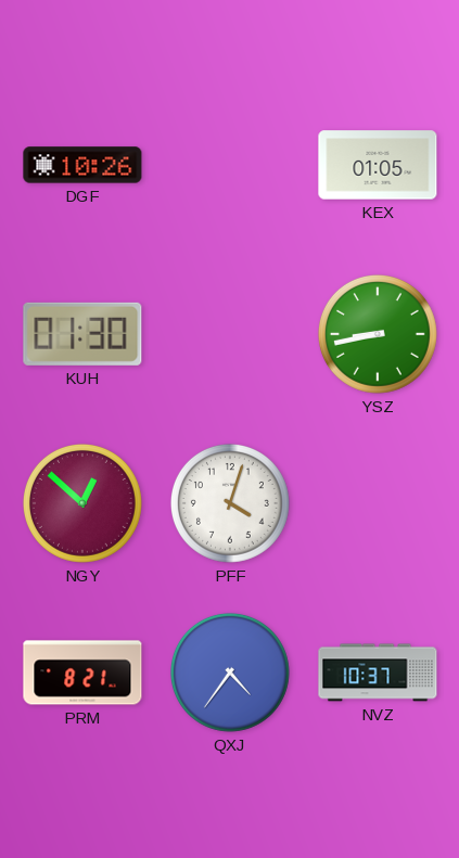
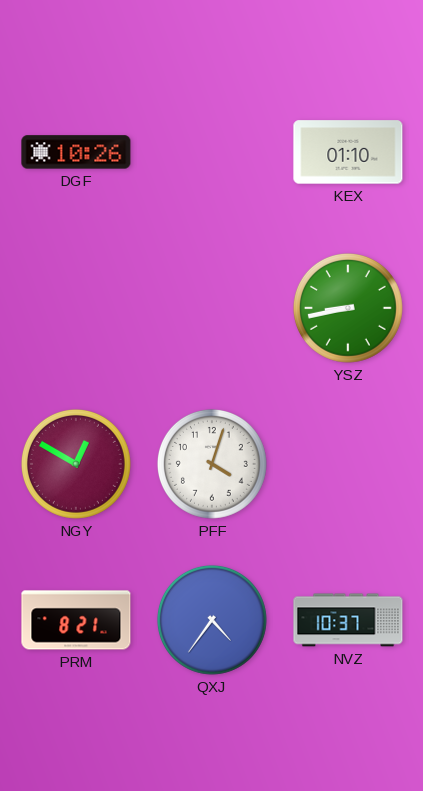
KEX: 01:05 -> 01:10
KUH: 01:30 -> none
NGY: 12:52 -> 12:50
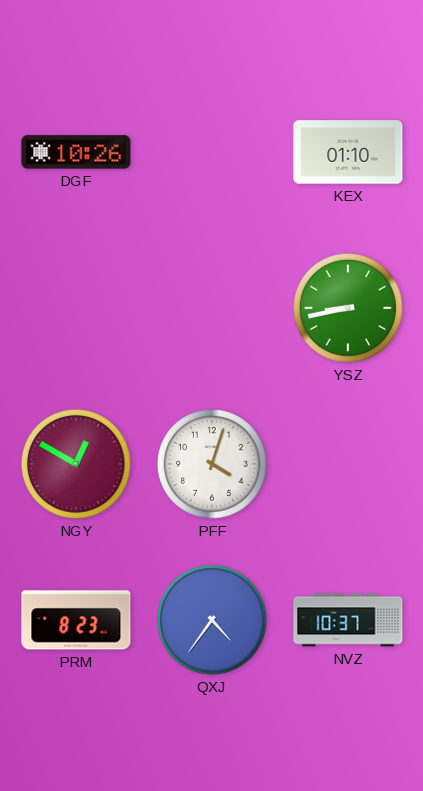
PRM: 8:21 -> 8:23
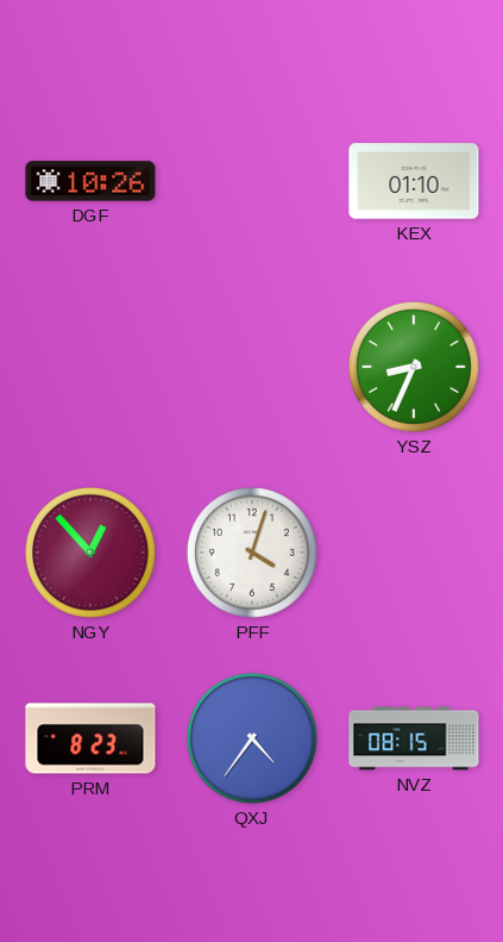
YSZ: 8:43 -> 8:34
NGY: 12:50 -> 12:53
NVZ: 10:37 -> 08:15
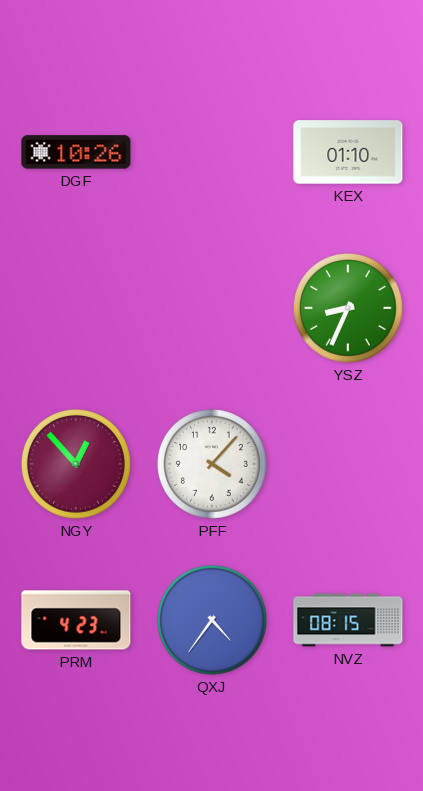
PFF: 4:03 -> 4:07
PRM: 8:23 -> 4:23
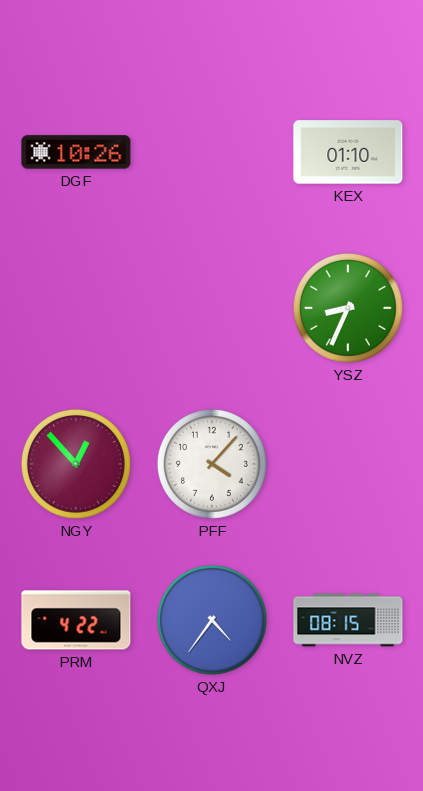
PRM: 4:23 -> 4:22
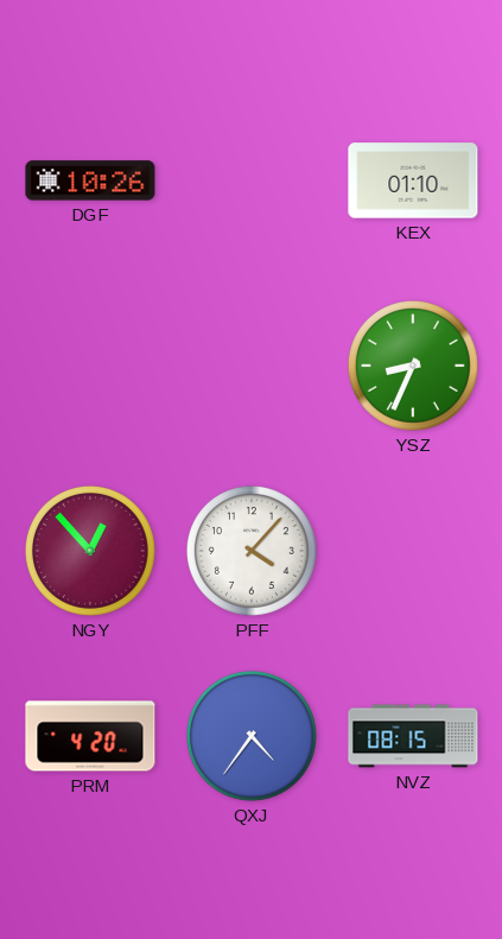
PRM: 4:22 -> 4:20
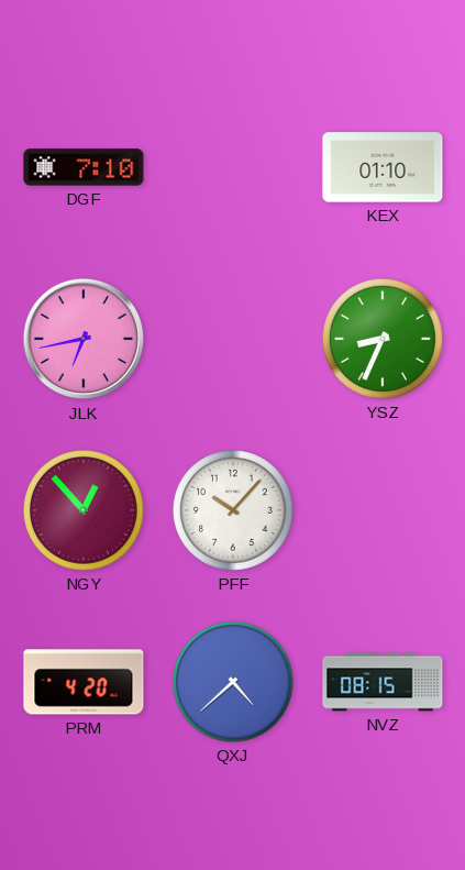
DGF: 10:26 -> 7:10
JLK: none -> 6:43
PFF: 4:07 -> 10:07
QXJ: 4:36 -> 4:38
